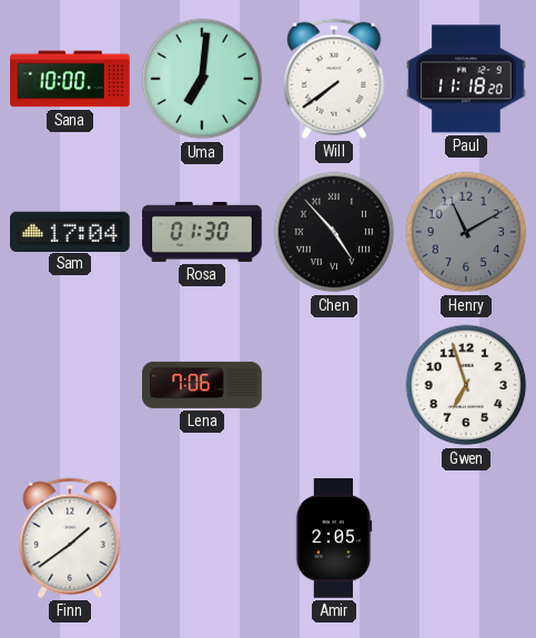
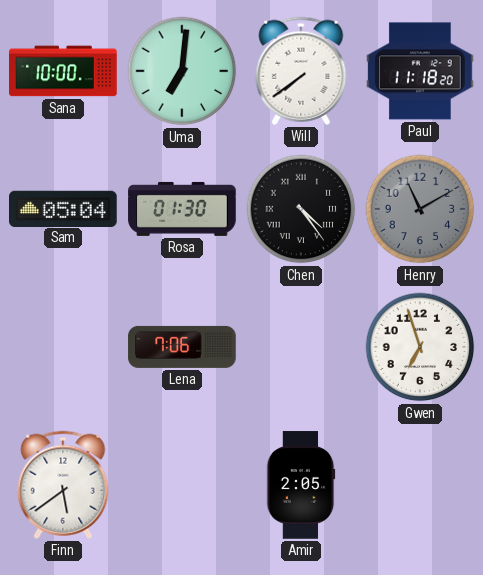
Sam: 17:04 -> 05:04
Chen: 4:53 -> 4:24
Finn: 1:39 -> 5:39
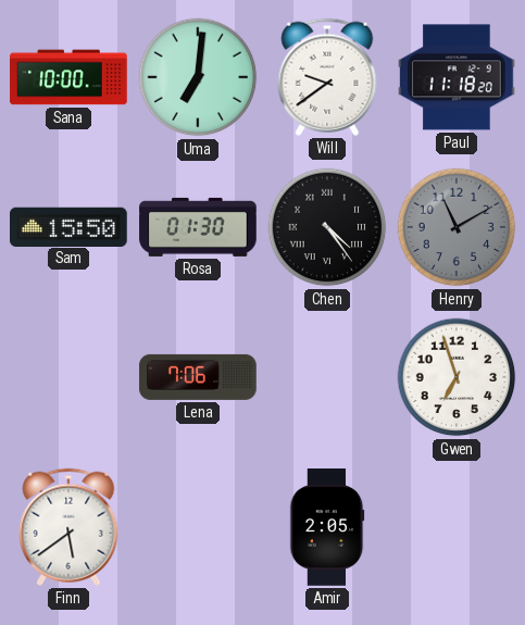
Will: 7:39 -> 9:39
Sam: 05:04 -> 15:50
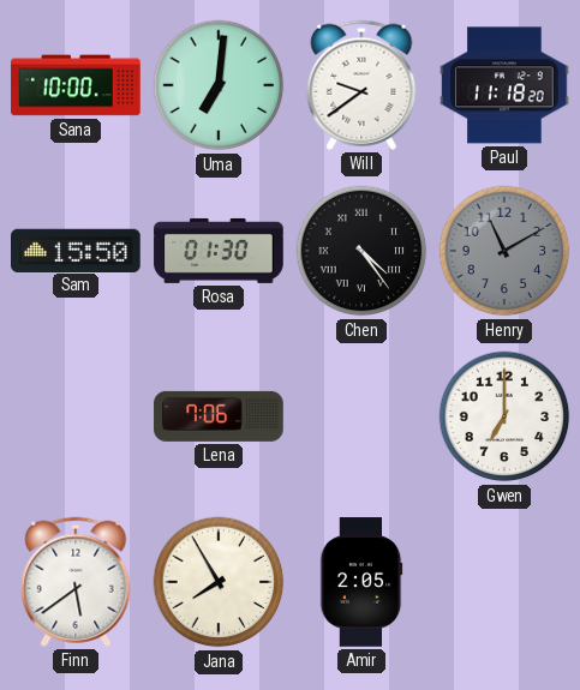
Gwen: 6:57 -> 7:00
Jana: none -> 7:55
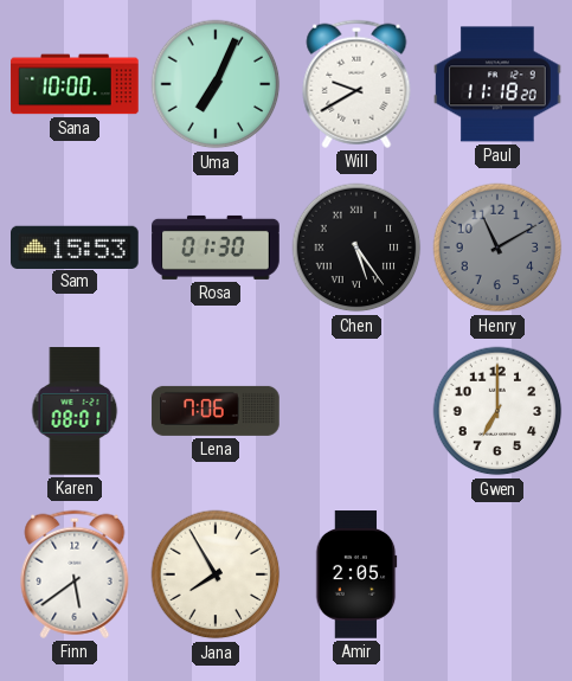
Uma: 7:01 -> 7:04
Will: 9:39 -> 9:40
Sam: 15:50 -> 15:53
Chen: 4:24 -> 5:24
Karen: none -> 08:01
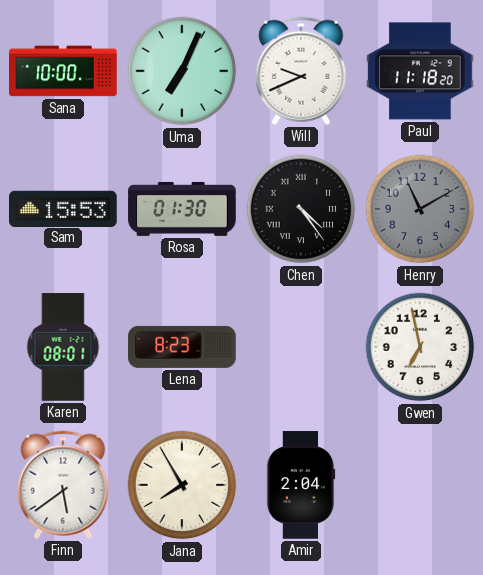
Will: 9:40 -> 9:41
Chen: 5:24 -> 4:24
Lena: 7:06 -> 8:23
Gwen: 7:00 -> 6:58
Amir: 2:05 -> 2:04
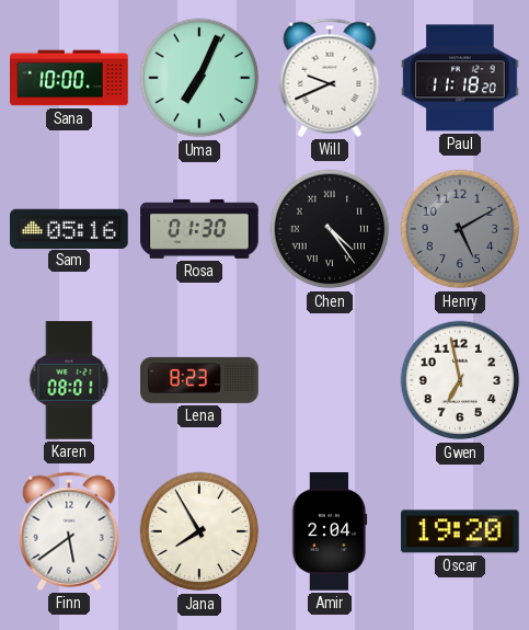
Sam: 15:53 -> 05:16
Henry: 11:10 -> 5:10
Oscar: none -> 19:20
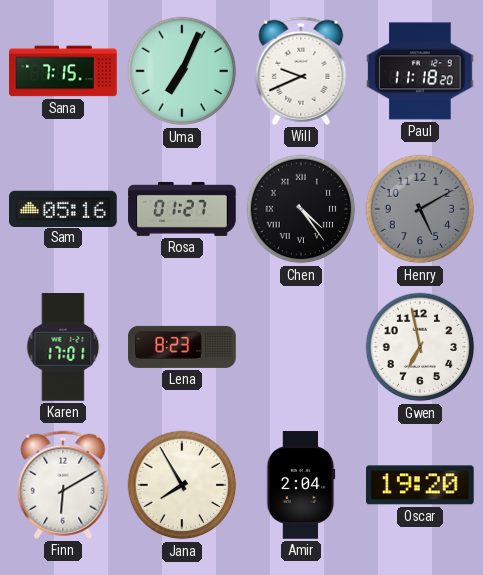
Sana: 10:00 -> 7:15
Rosa: 01:30 -> 01:27
Karen: 08:01 -> 17:01
Finn: 5:39 -> 6:10
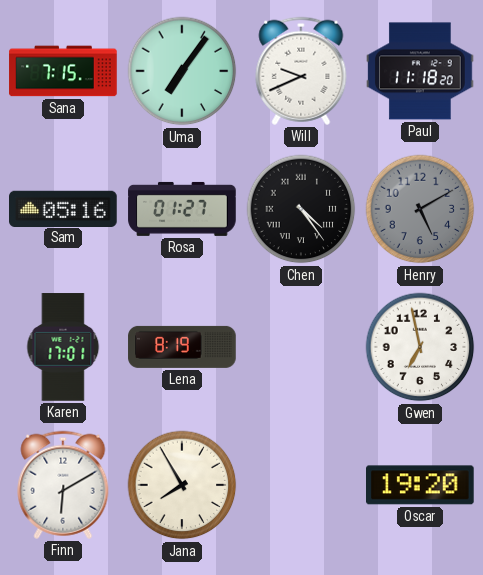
Uma: 7:04 -> 7:06
Lena: 8:23 -> 8:19
Amir: 2:04 -> none
